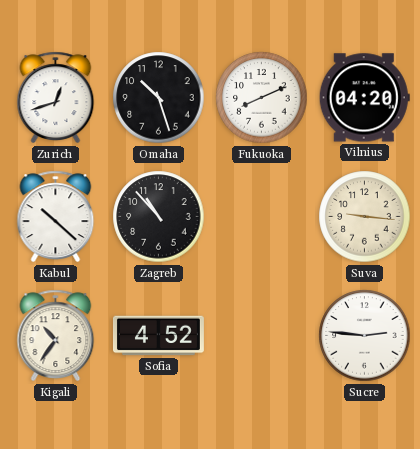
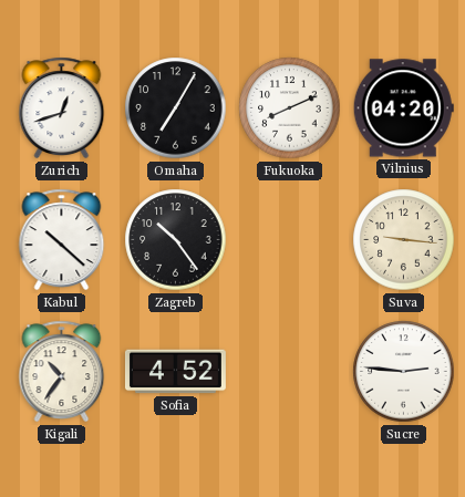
Omaha: 10:27 -> 7:05
Zagreb: 10:53 -> 10:24
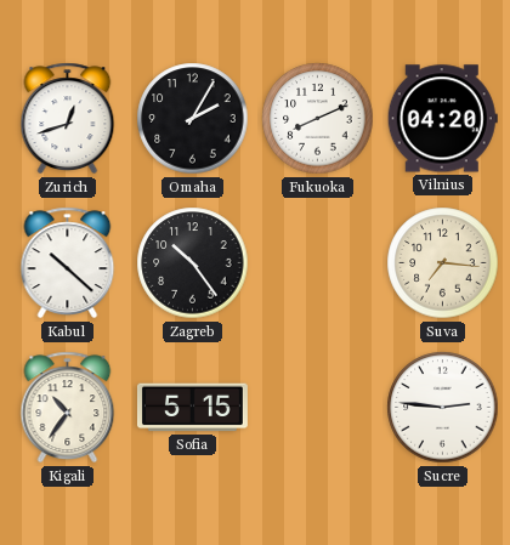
Omaha: 7:05 -> 2:05
Suva: 9:16 -> 7:16
Sofia: 4:52 -> 5:15
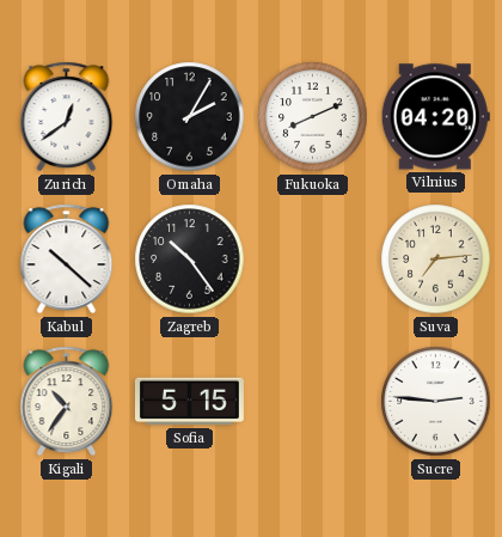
Zurich: 12:42 -> 12:39
Suva: 7:16 -> 7:14
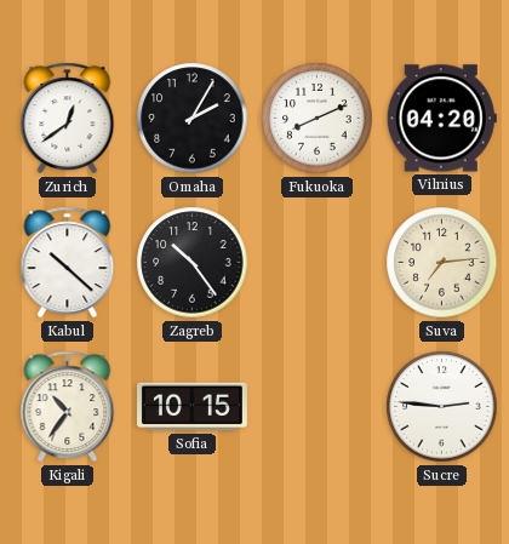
Sofia: 5:15 -> 10:15
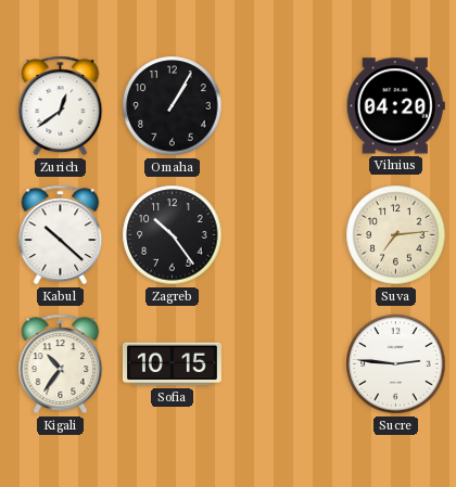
Omaha: 2:05 -> 1:05
Fukuoka: 8:11 -> none
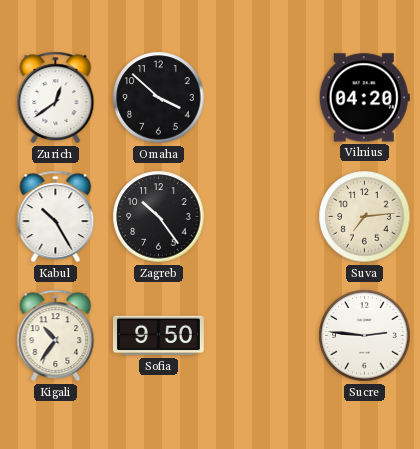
Omaha: 1:05 -> 3:52
Kabul: 10:22 -> 10:25
Sofia: 10:15 -> 9:50
